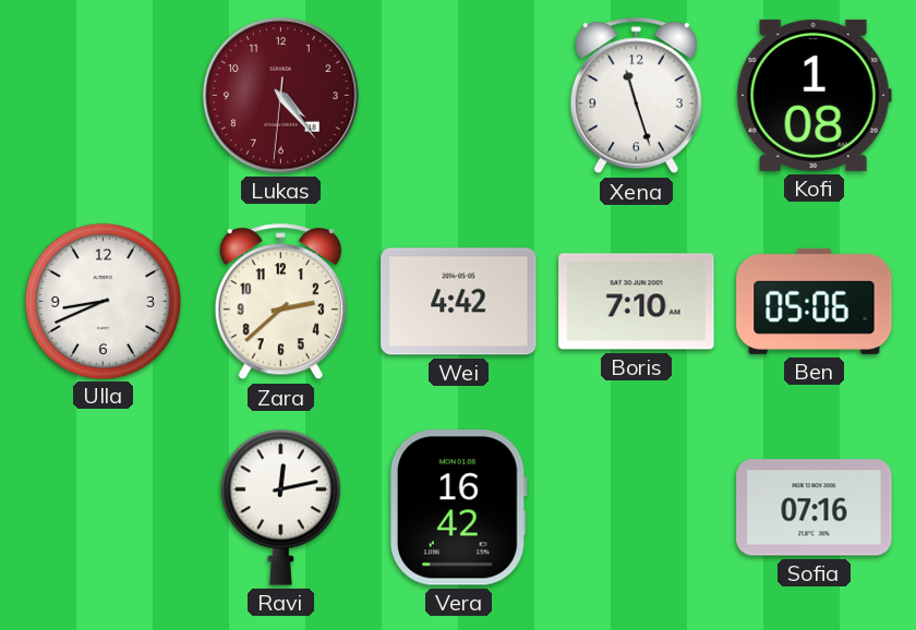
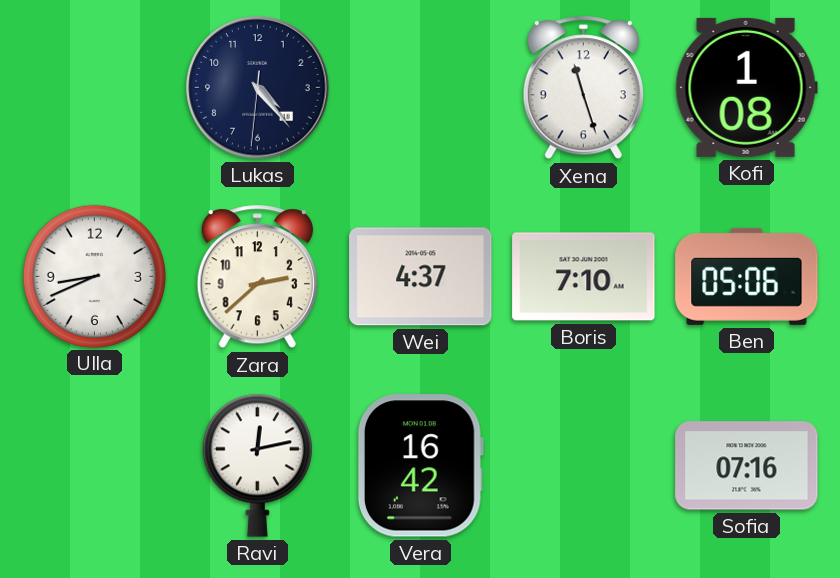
Lukas dial: burgundy -> navy
Wei: 4:42 -> 4:37
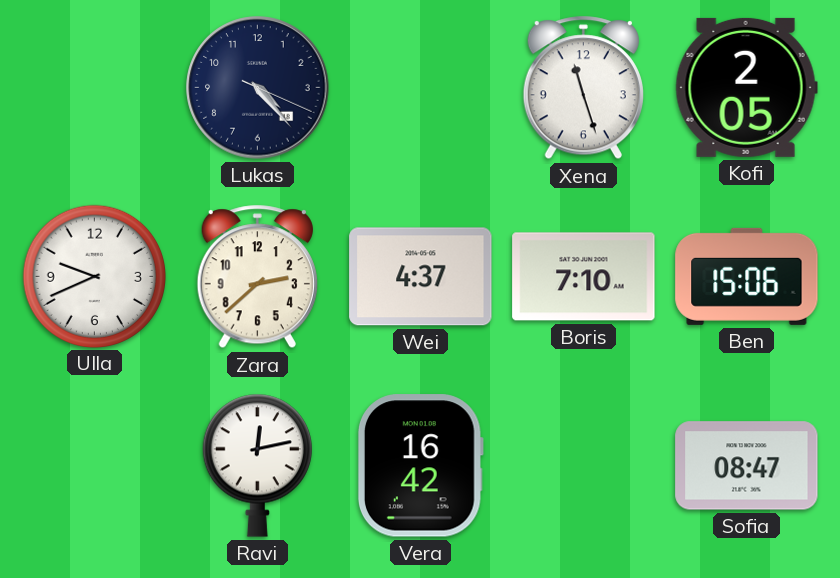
Lukas: 4:23:31 -> 4:23:19
Kofi: 1:08 -> 2:05
Ulla: 8:41 -> 9:41
Ben: 05:06 -> 15:06
Sofia: 07:16 -> 08:47
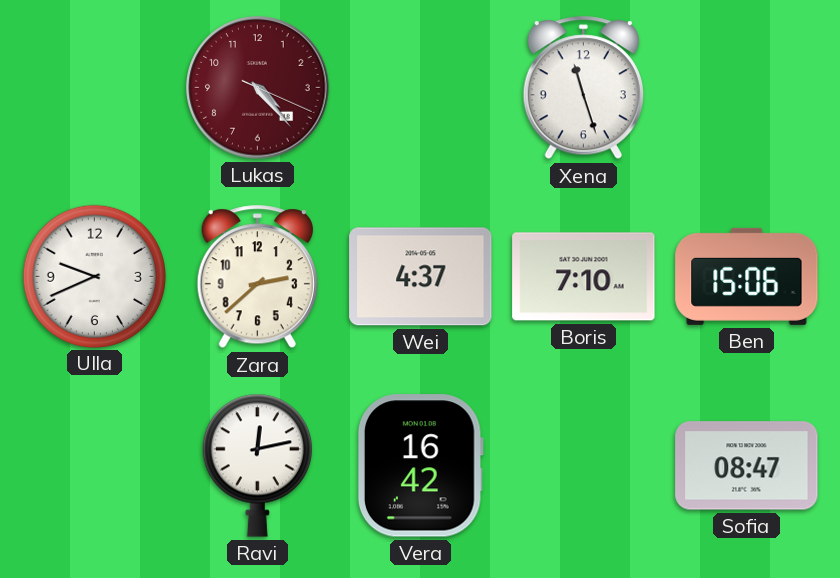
Lukas dial: navy -> burgundy
Kofi: 2:05 -> none
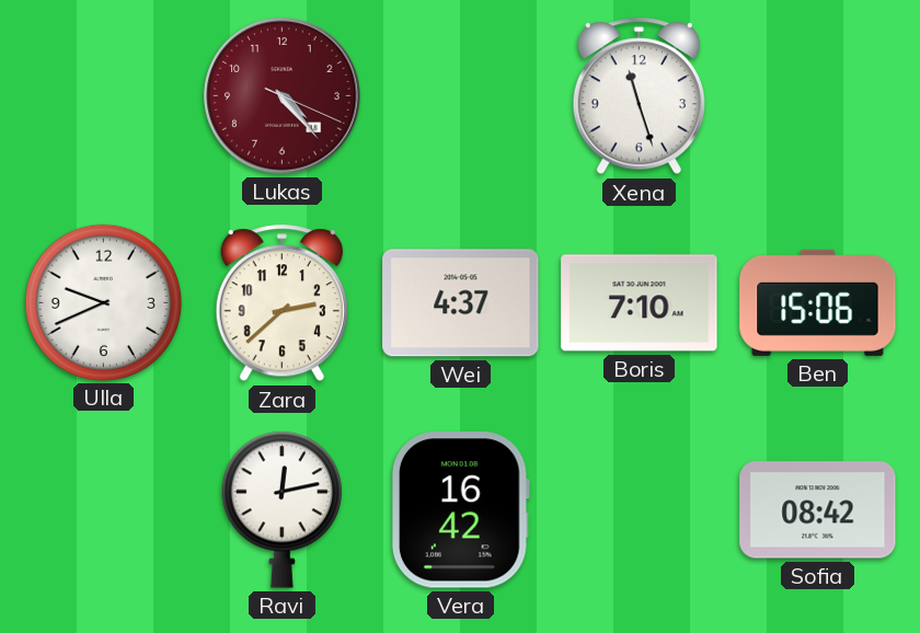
Sofia: 08:47 -> 08:42
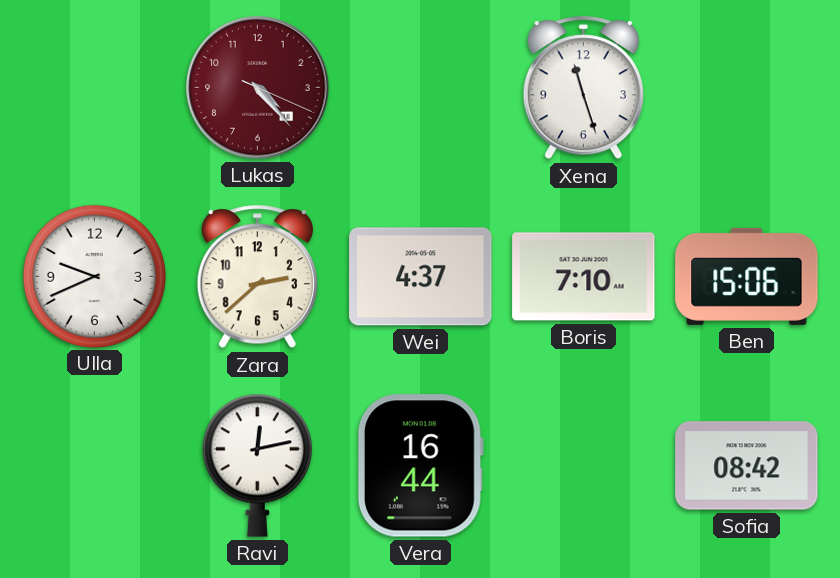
Vera: 16:42 -> 16:44
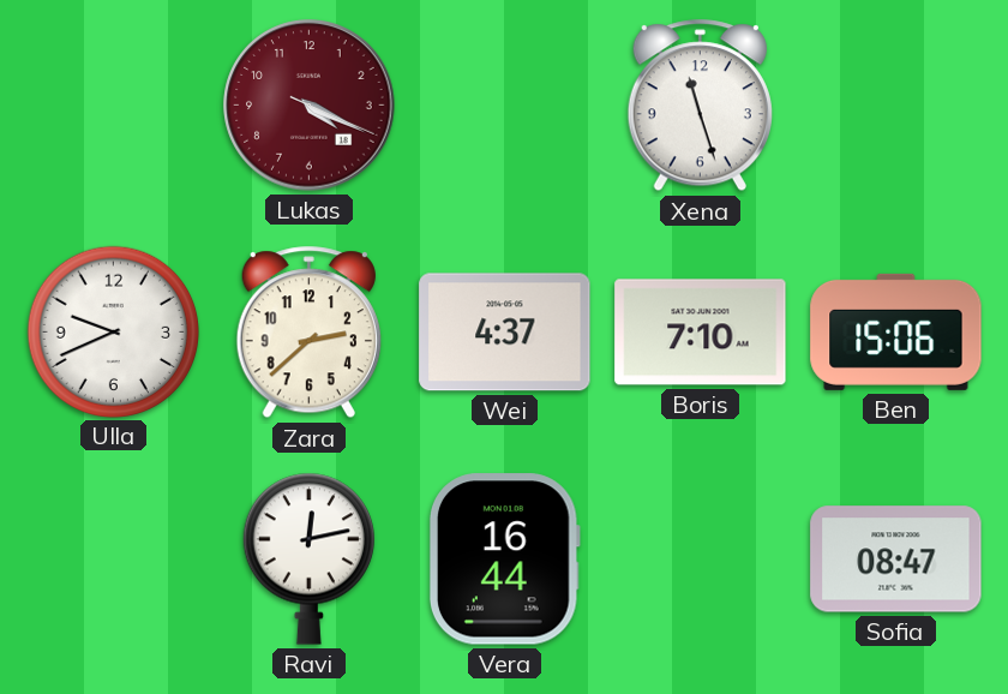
Lukas: 4:23 -> 4:19
Sofia: 08:42 -> 08:47
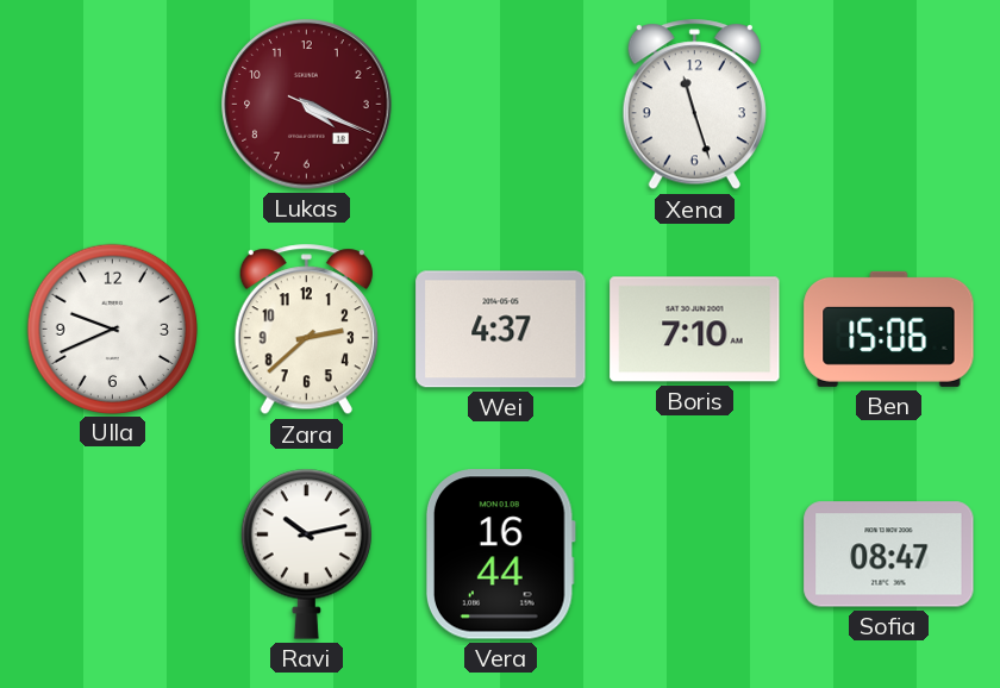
Ravi: 12:13 -> 10:13
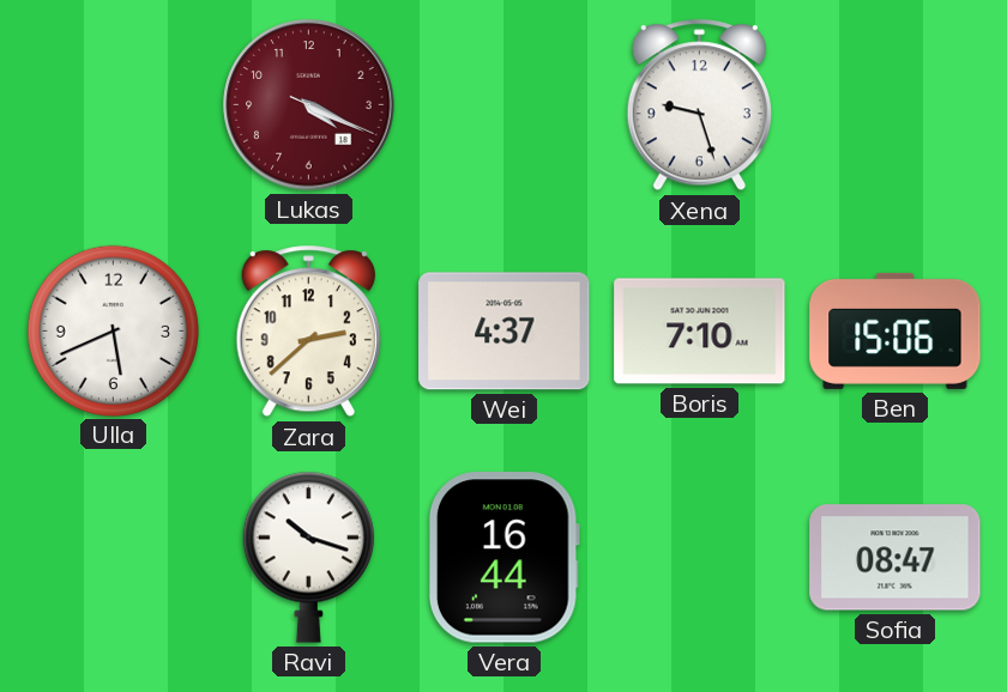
Xena: 11:27 -> 9:27
Ulla: 9:41 -> 5:41
Ravi: 10:13 -> 10:18
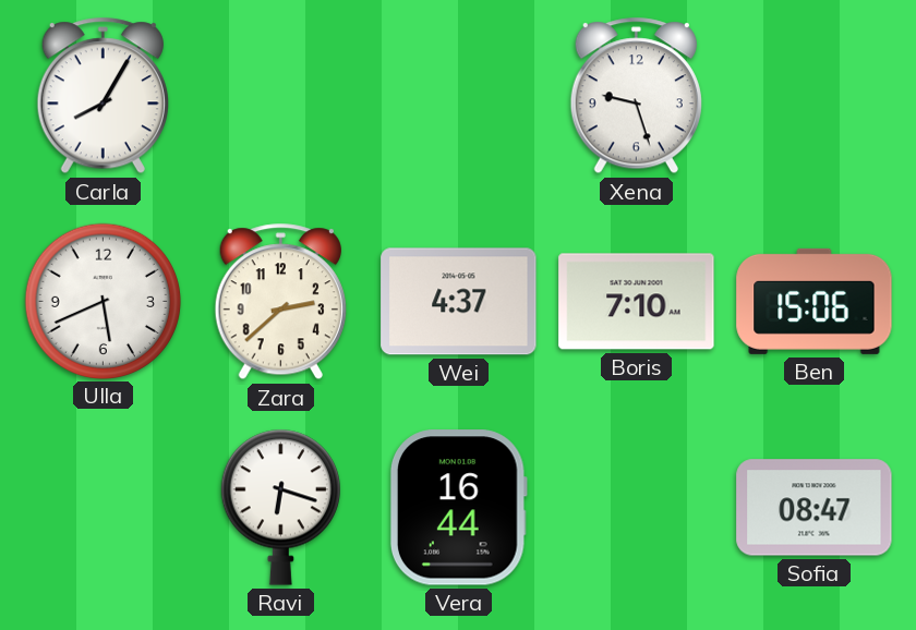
Carla: none -> 8:05
Lukas: 4:19 -> none
Ravi: 10:18 -> 6:18
